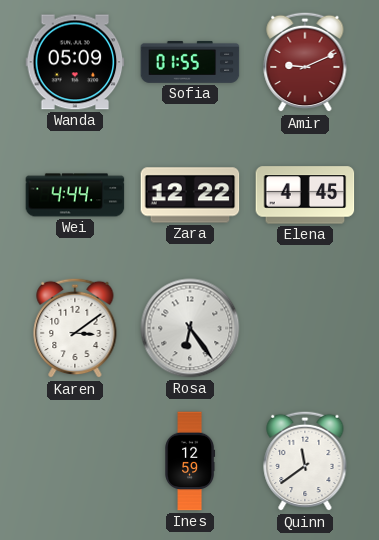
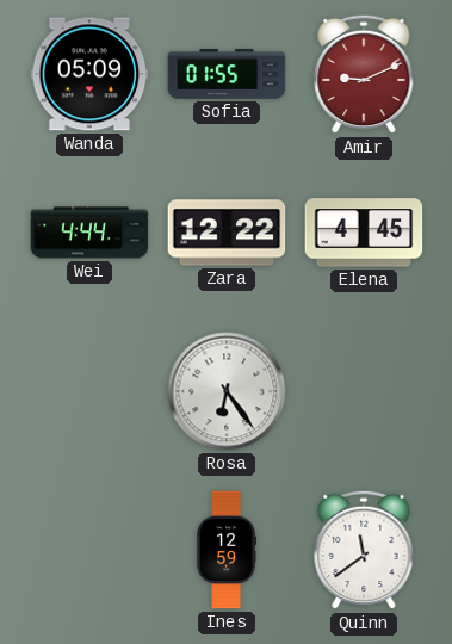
Karen: 3:09 -> none
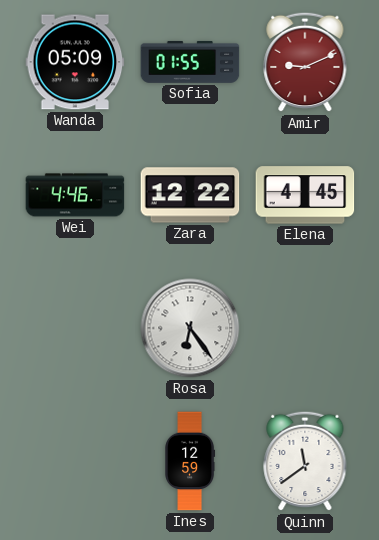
Wei: 4:44 -> 4:46
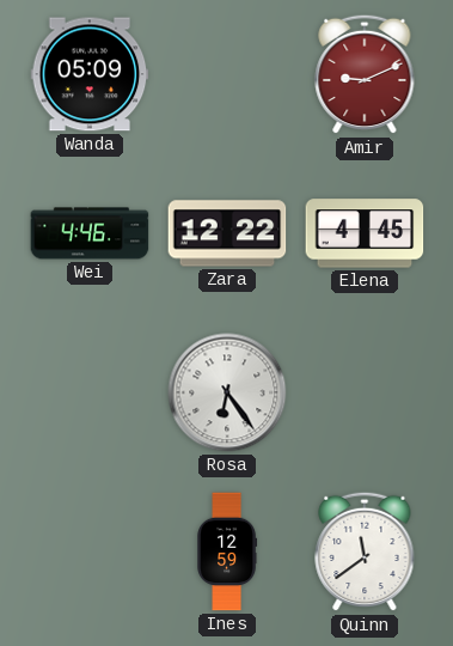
Sofia: 01:55 -> none
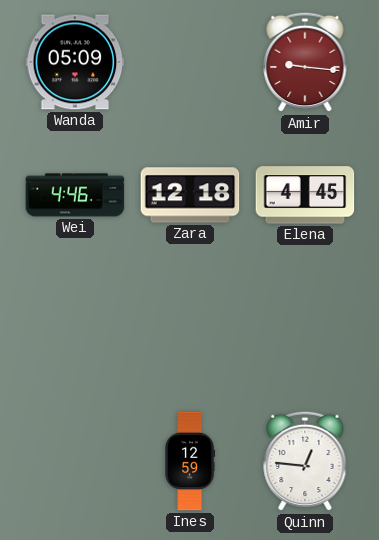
Amir: 9:11 -> 9:16
Zara: 12:22 -> 12:18
Rosa: 6:24 -> none
Quinn: 11:39 -> 12:46
